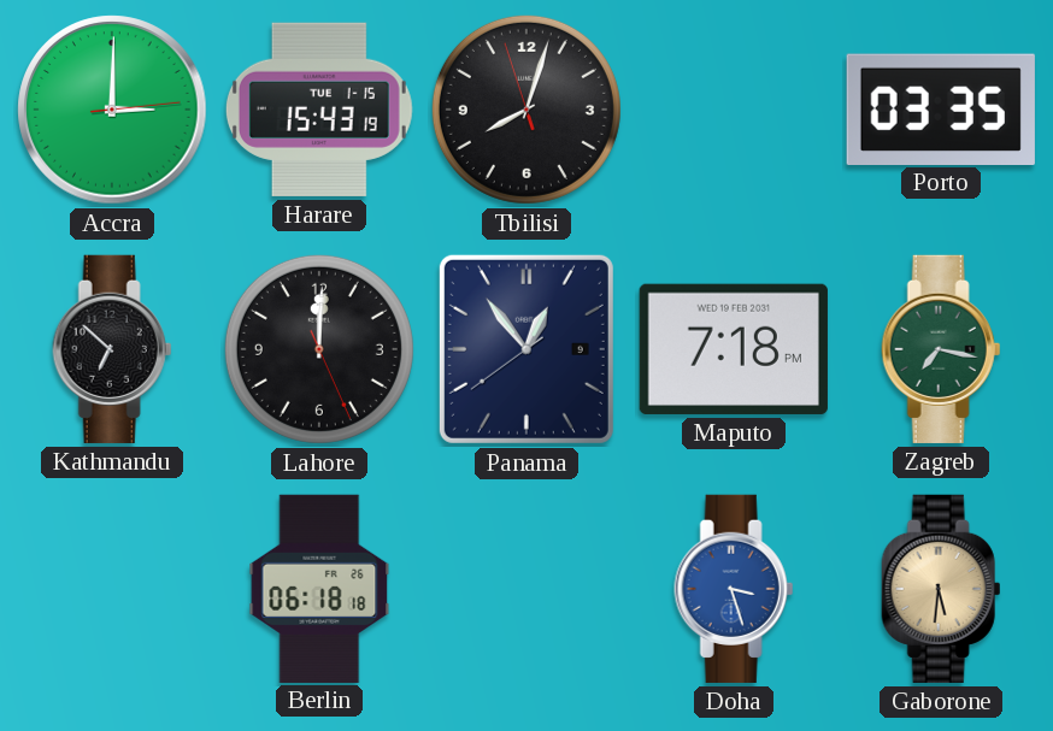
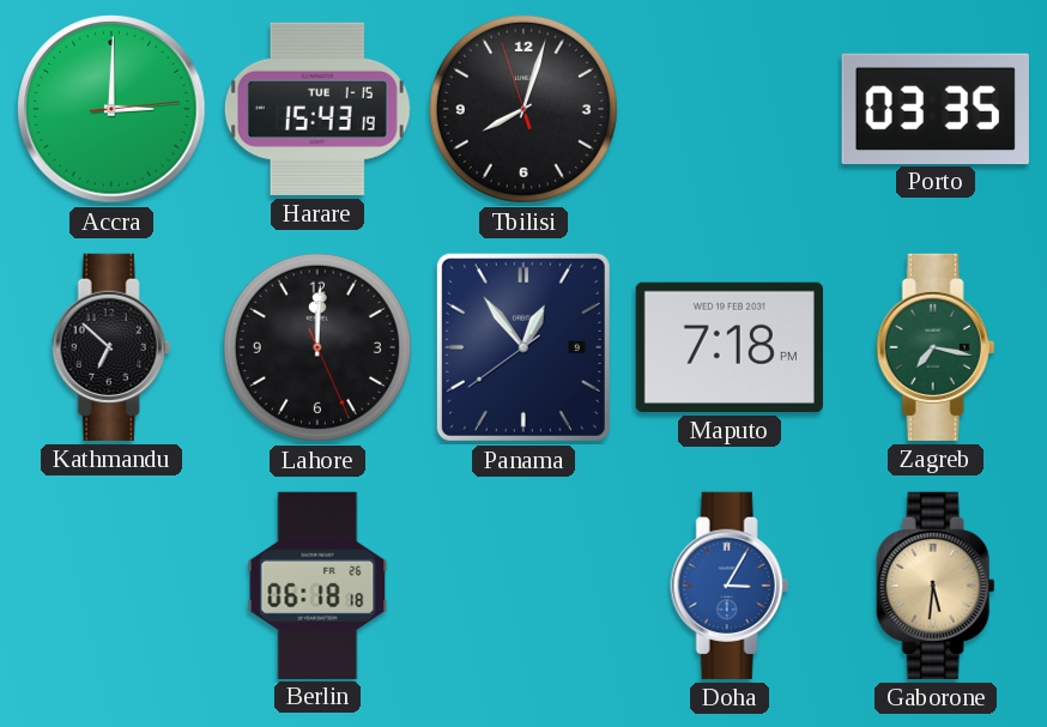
Doha: 3:27 -> 3:05
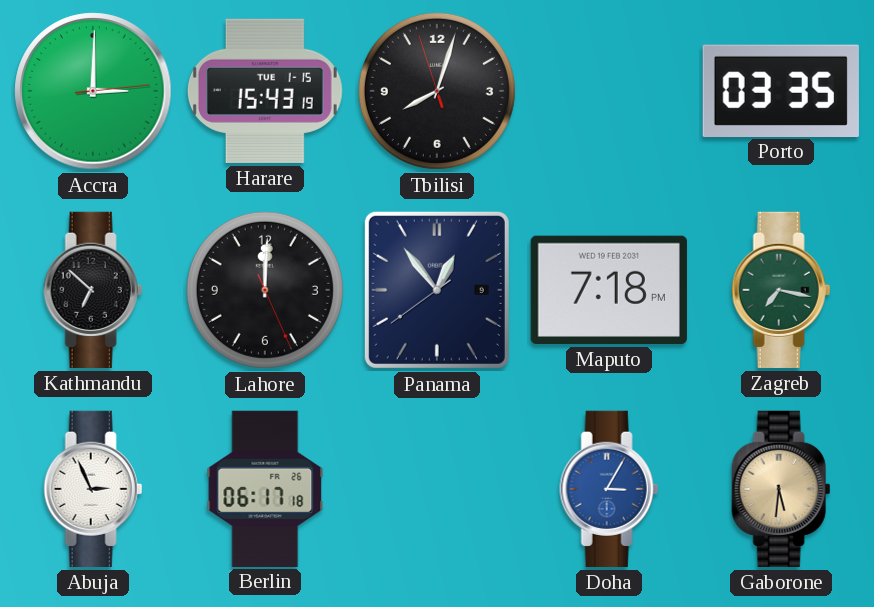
Abuja: none -> 2:56
Berlin: 06:18 -> 06:17
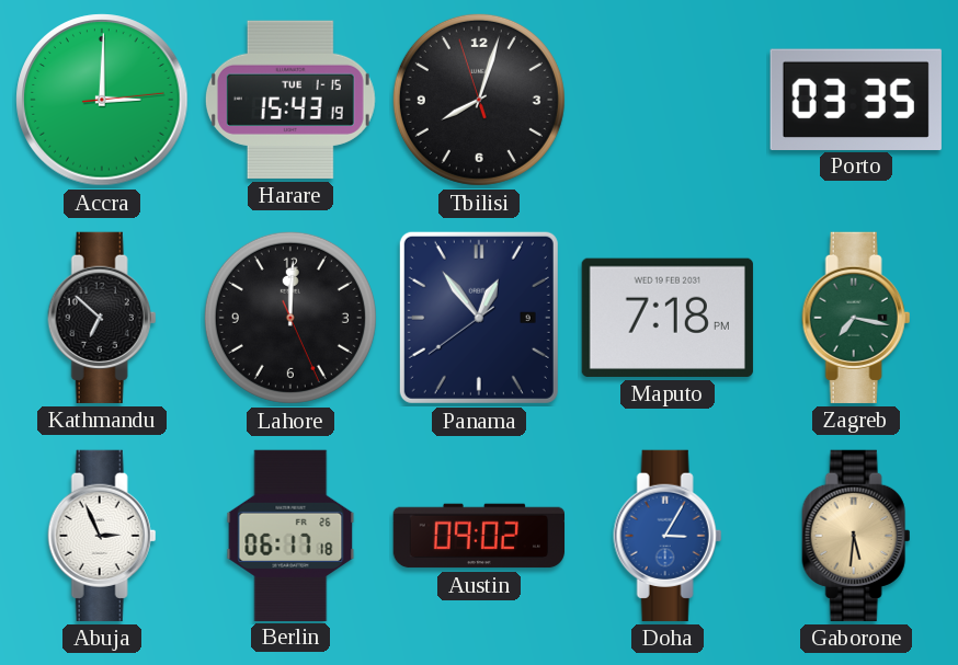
Austin: none -> 09:02
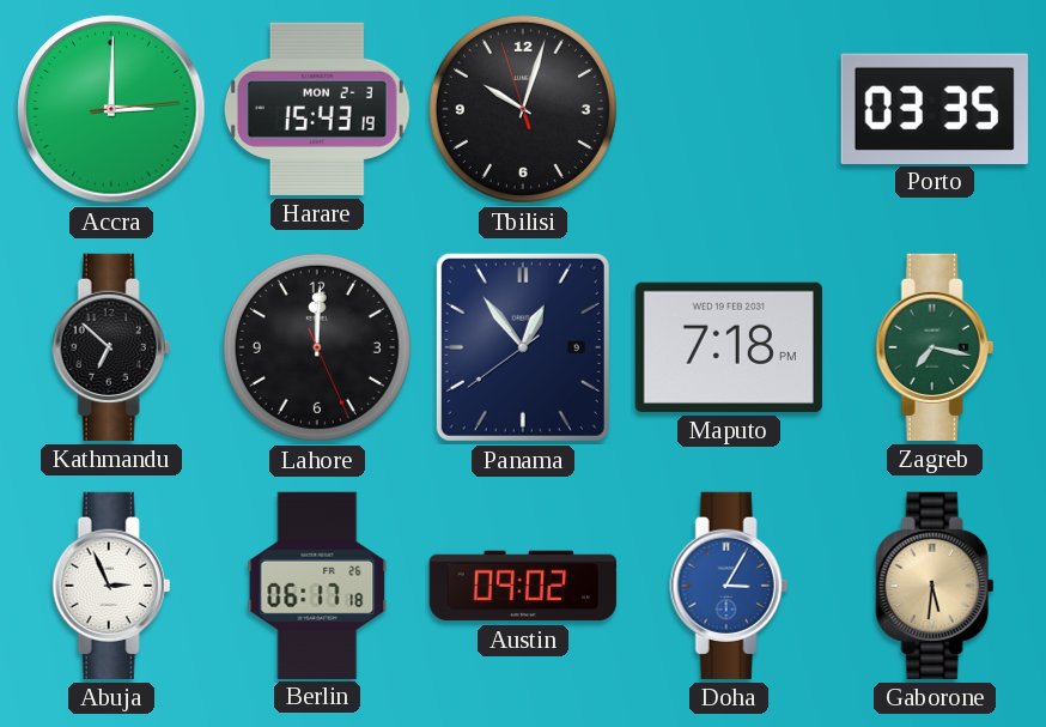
Harare date: TUE 1-15 -> MON 2-3
Tbilisi: 8:02 -> 10:02
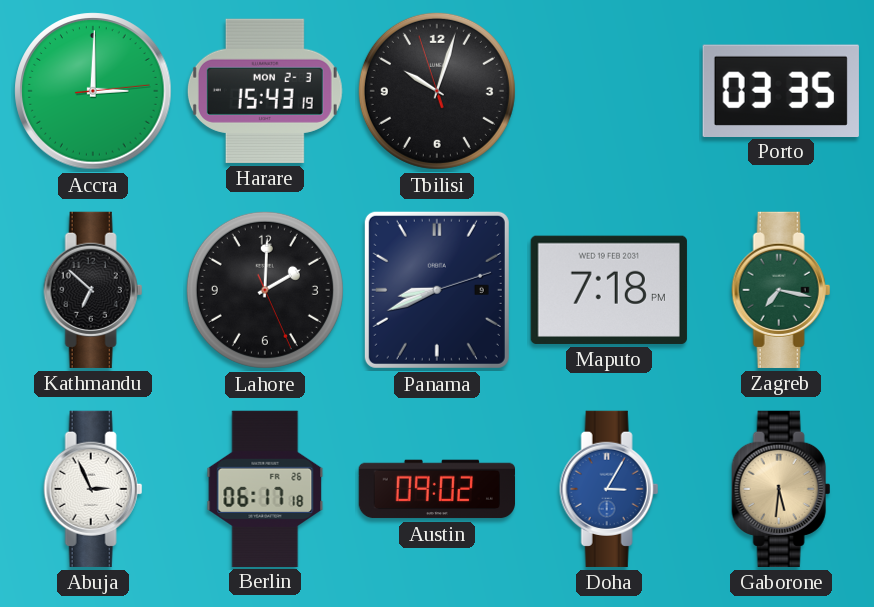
Lahore: 12:00 -> 2:00
Panama: 12:53 -> 8:41
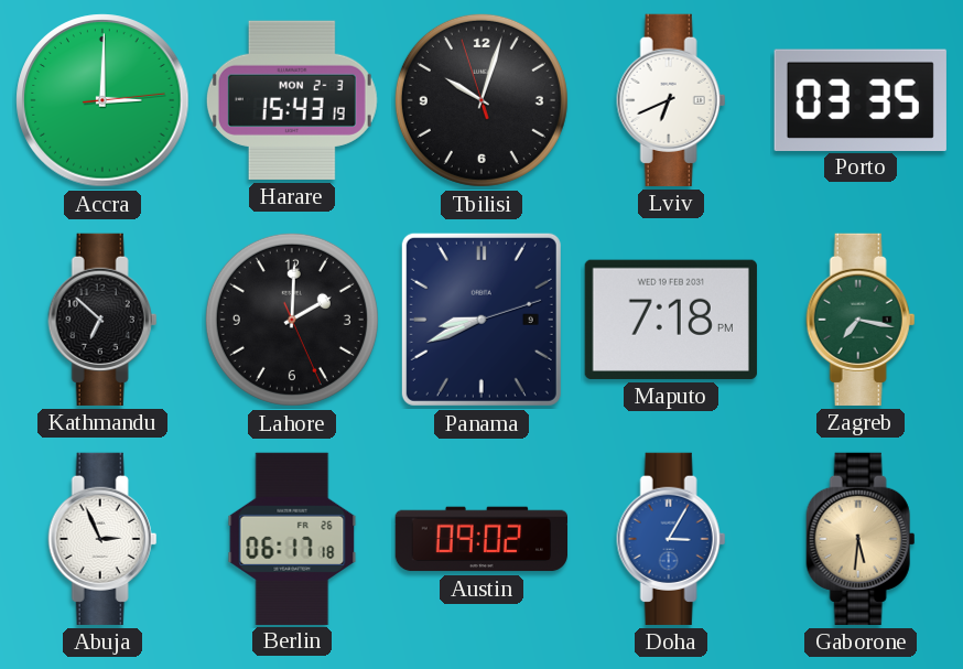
Lviv: none -> 6:41
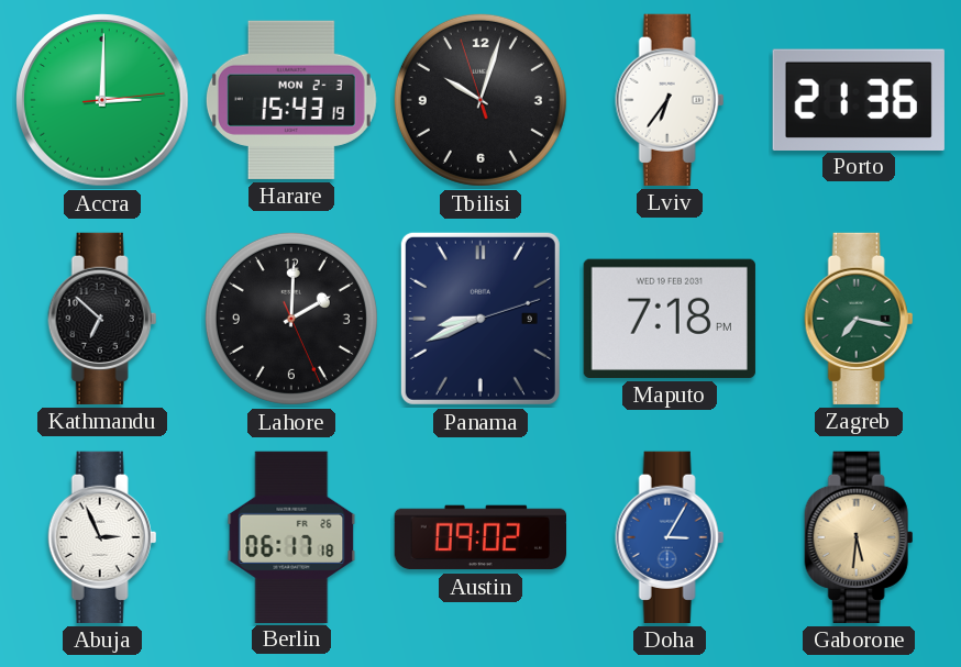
Lviv: 6:41 -> 6:36
Porto: 03:35 -> 21:36
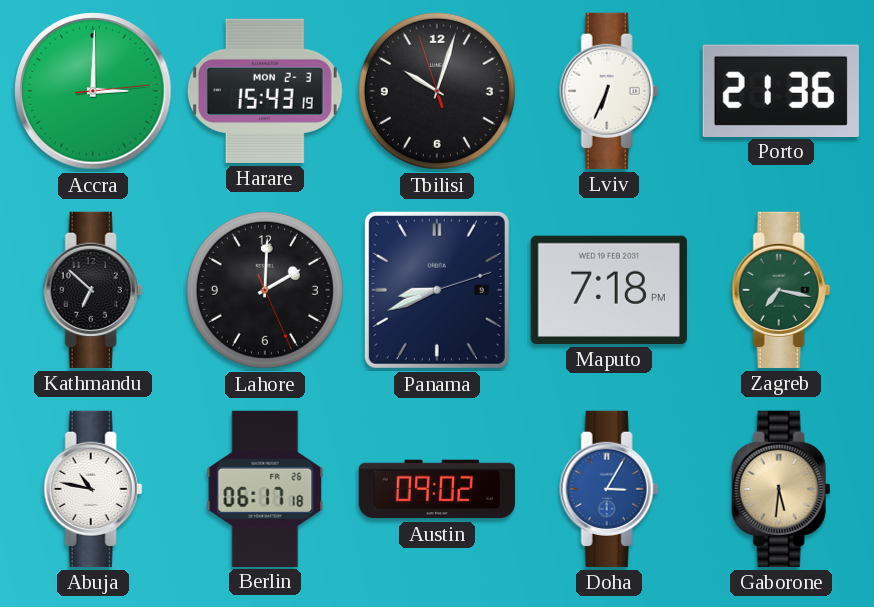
Lviv: 6:36 -> 6:34
Abuja: 2:56 -> 10:47
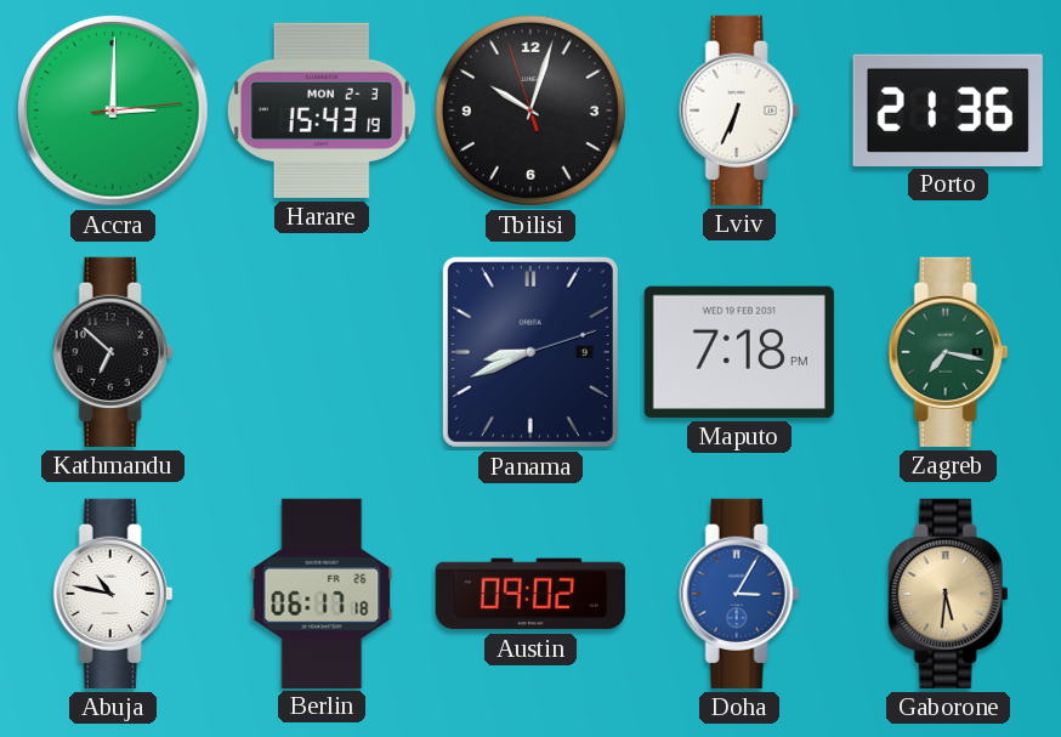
Lahore: 2:00 -> none
